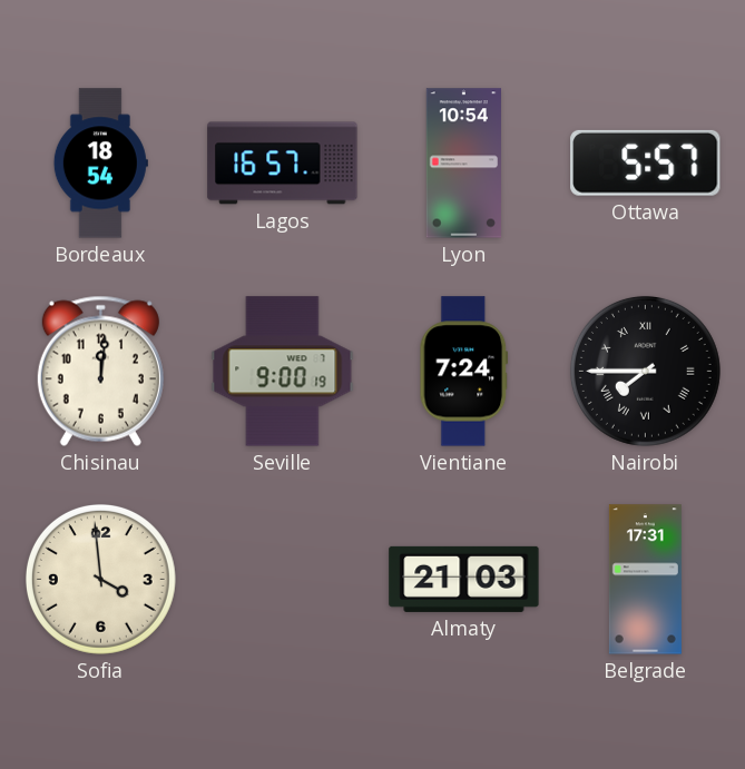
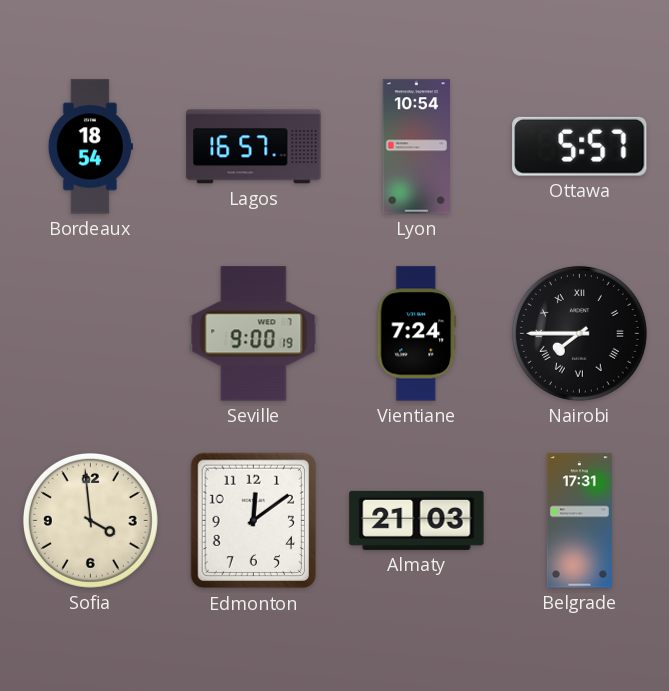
Chisinau: 12:01 -> none
Edmonton: none -> 12:09
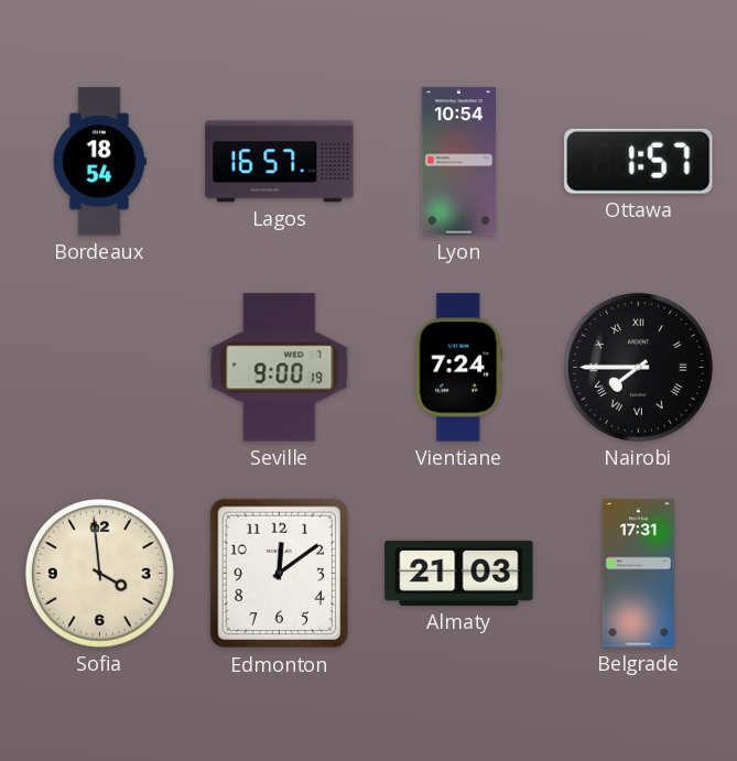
Ottawa: 5:57 -> 1:57
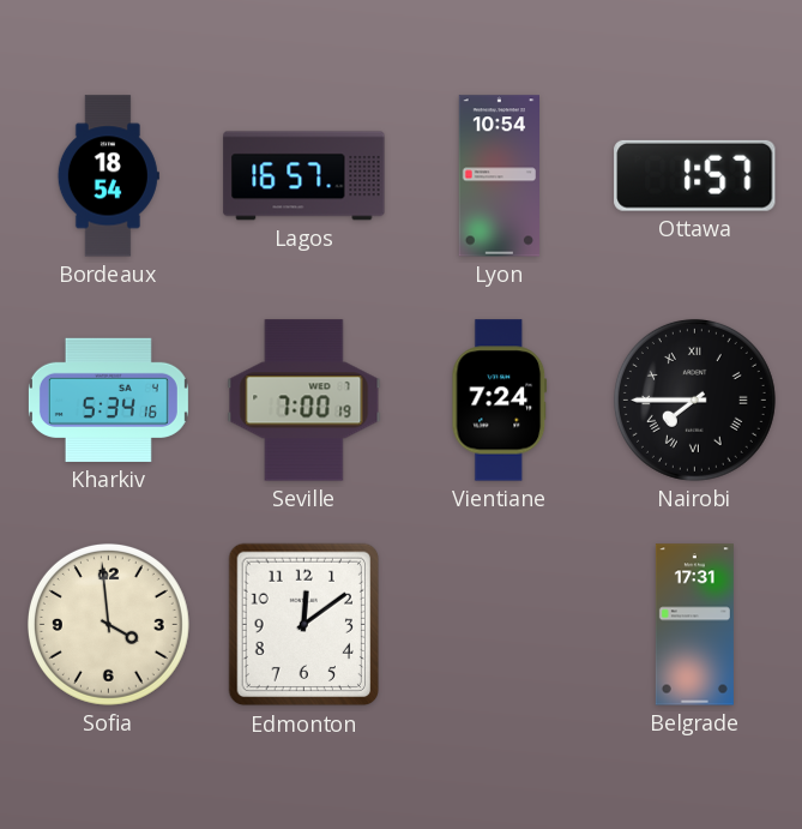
Kharkiv: none -> 5:34
Seville: 9:00 -> 7:00
Almaty: 21:03 -> none
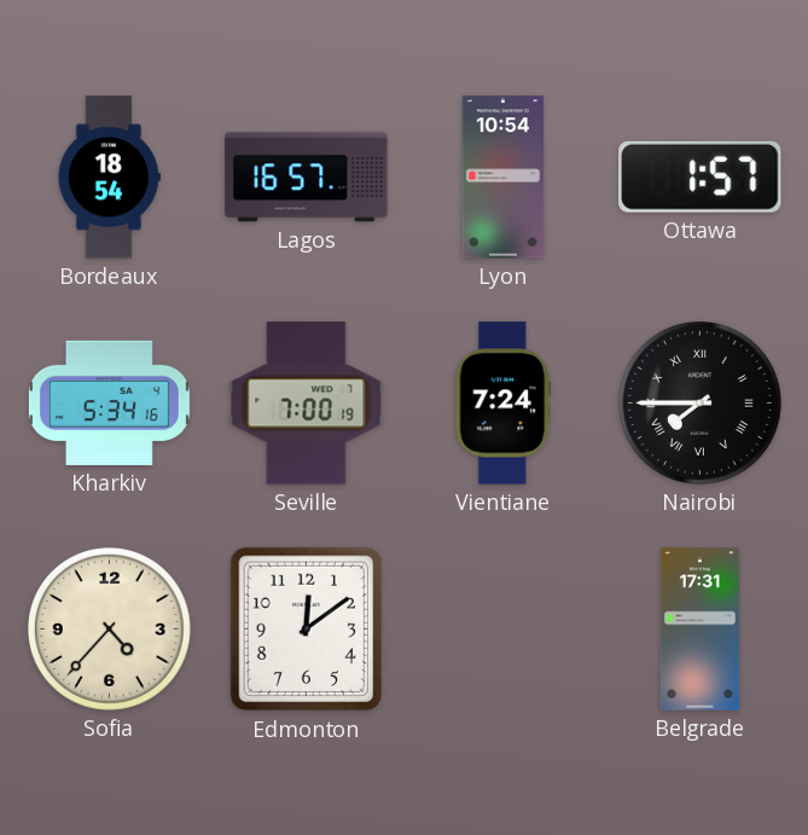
Sofia: 3:59 -> 4:37
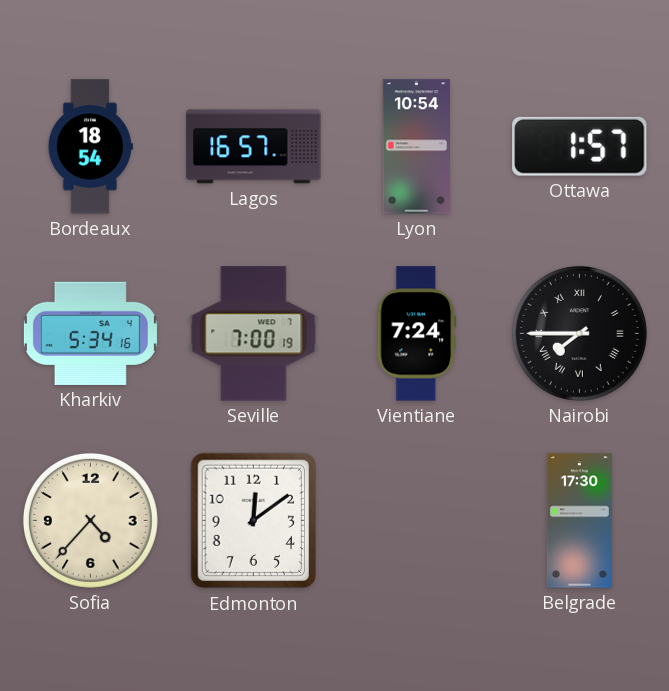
Belgrade: 17:31 -> 17:30
